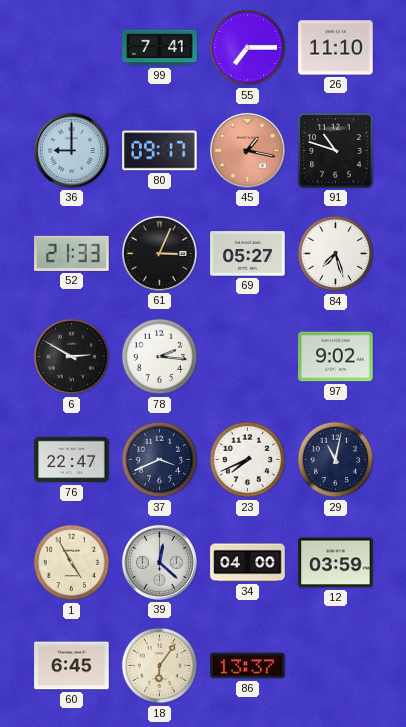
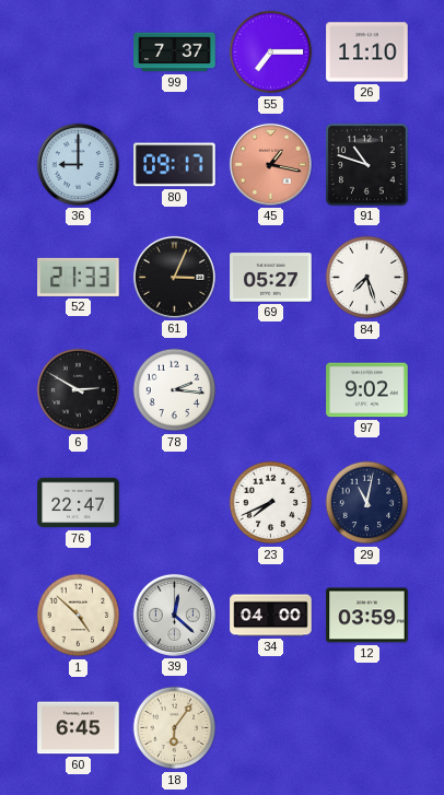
99: 7:41 -> 7:37
37: 3:41 -> none
1: 4:55 -> 4:52
86: 13:37 -> none
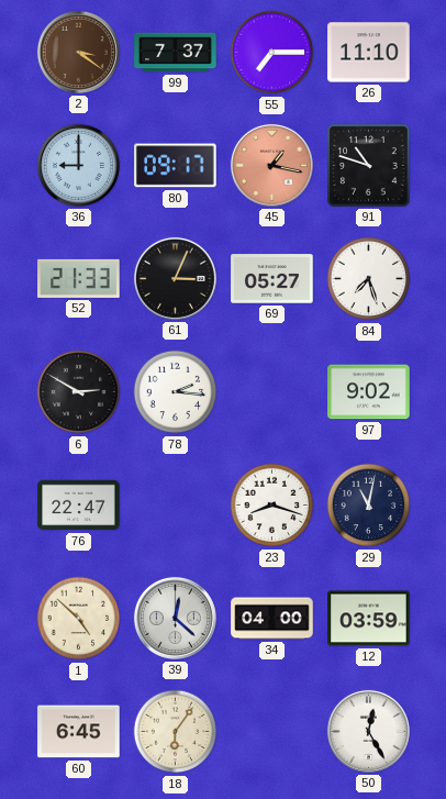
2: none -> 3:21
23: 7:41 -> 8:18
50: none -> 12:25
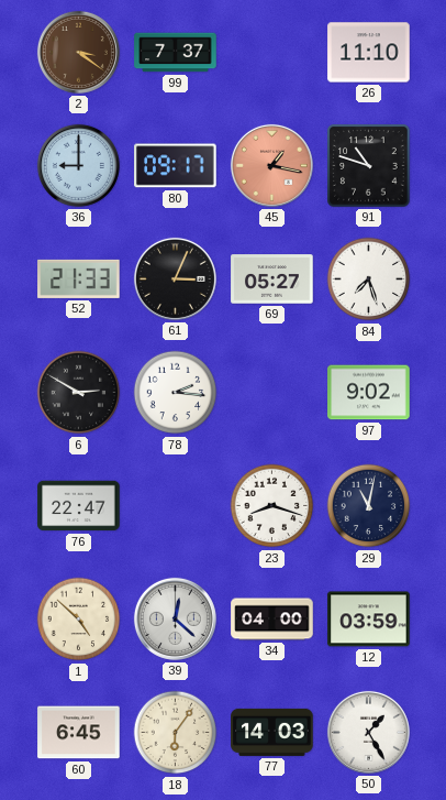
55: 7:15 -> none
77: none -> 14:03
50: 12:25 -> 1:25
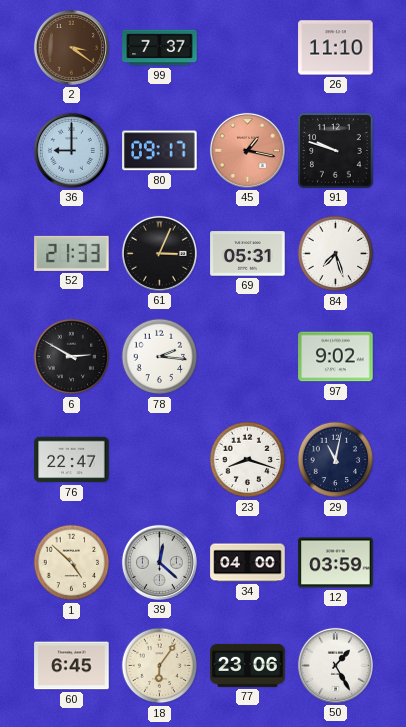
91: 10:48 -> 9:48
69: 05:27 -> 05:31
77: 14:03 -> 23:06
